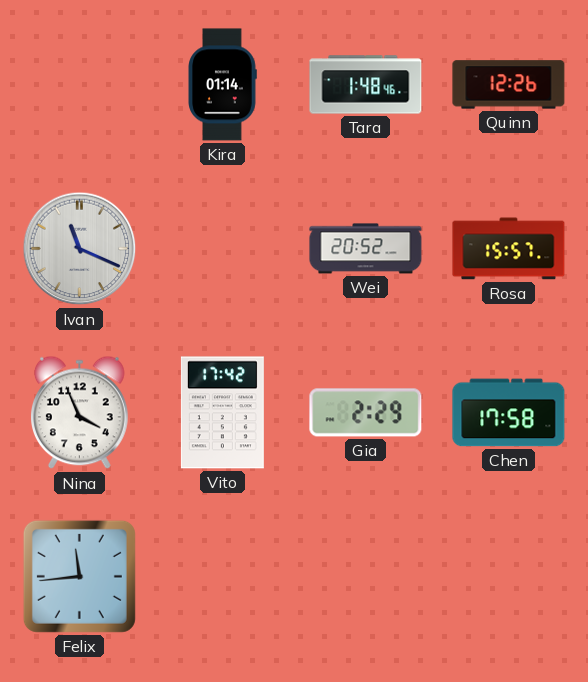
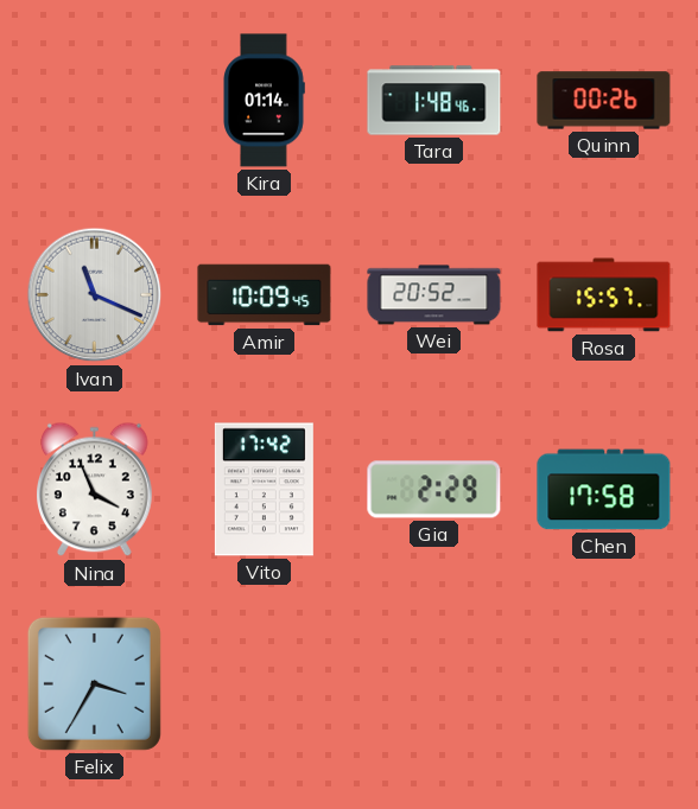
Quinn: 12:26 -> 00:26
Amir: none -> 10:09
Felix: 11:44 -> 3:35
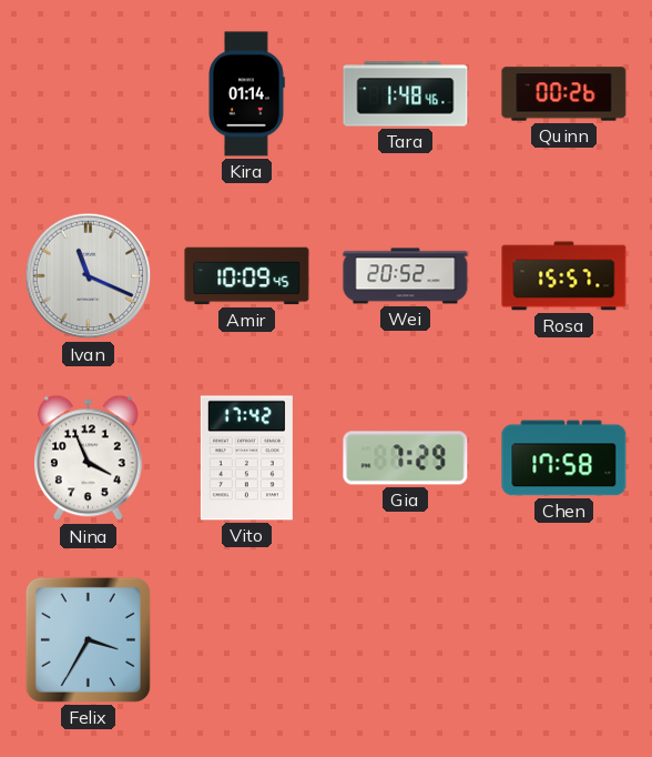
Gia: 2:29 -> 7:29
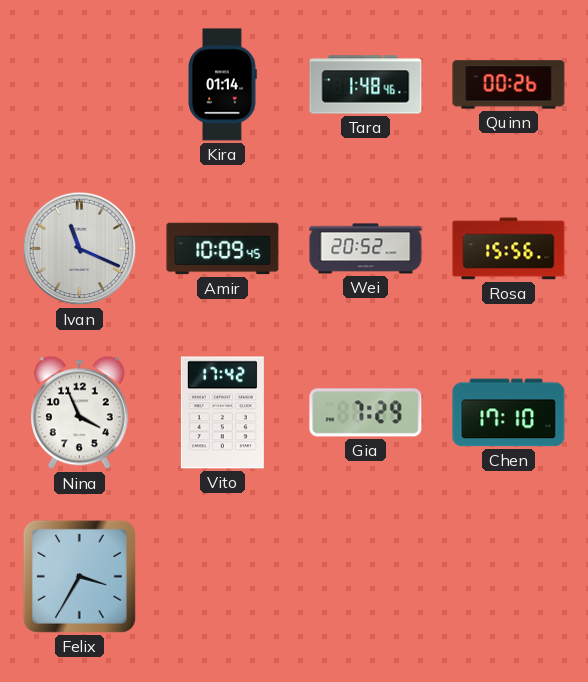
Rosa: 15:57 -> 15:56
Chen: 17:58 -> 17:10
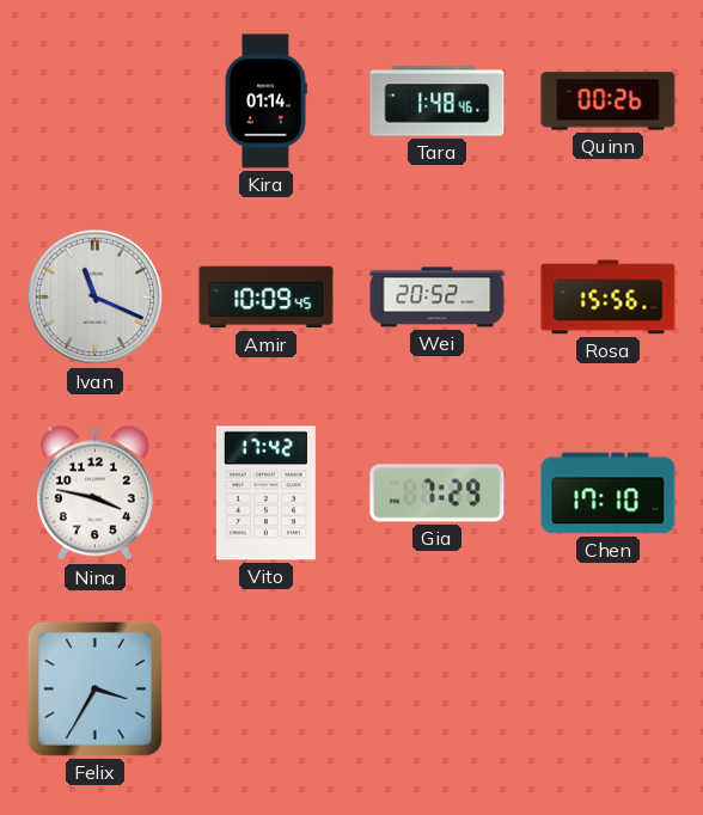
Nina: 3:56 -> 3:47
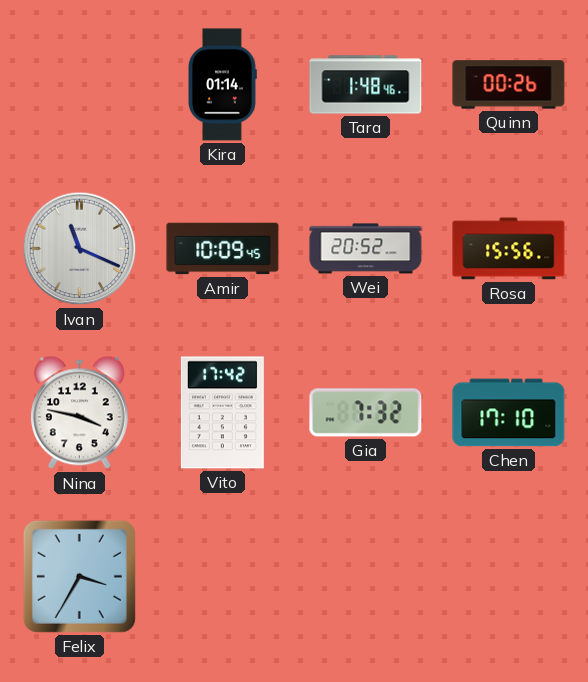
Gia: 7:29 -> 7:32
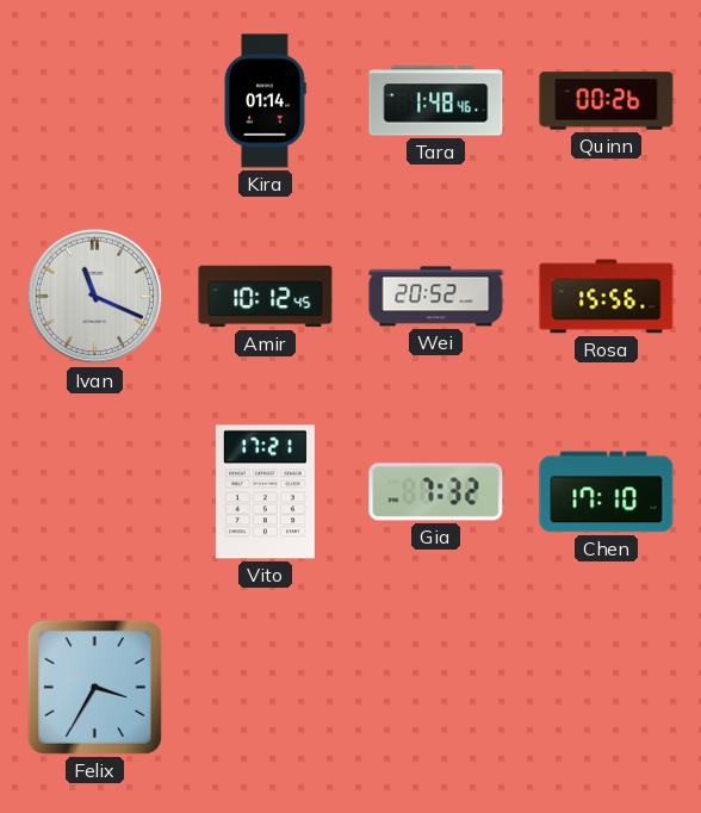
Amir: 10:09 -> 10:12
Nina: 3:47 -> none
Vito: 17:42 -> 17:21
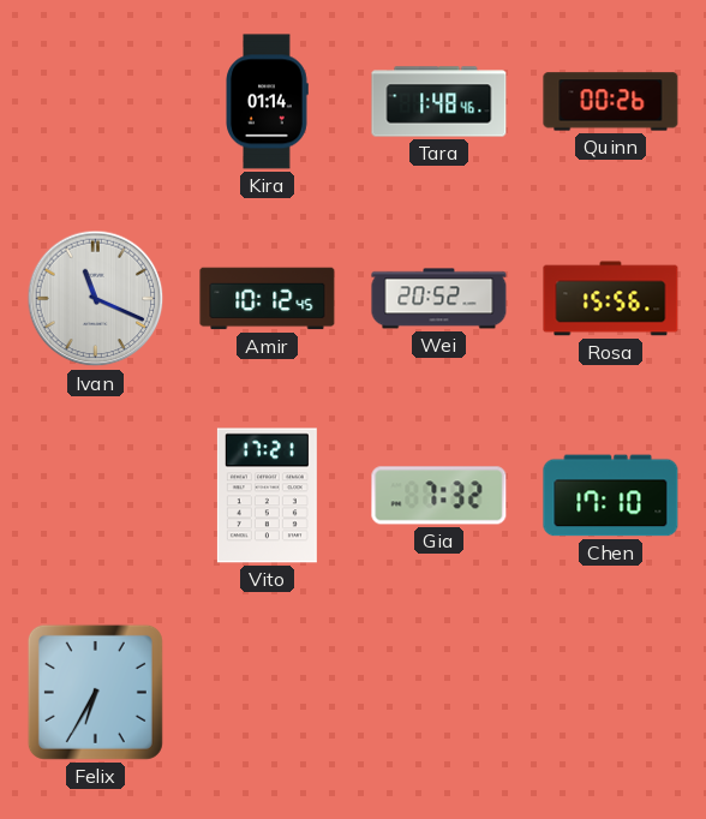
Felix: 3:35 -> 6:35
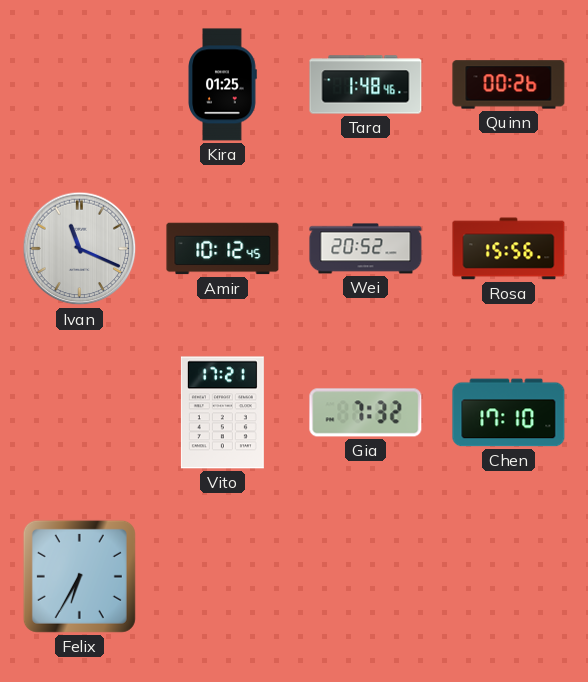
Kira: 01:14 -> 01:25
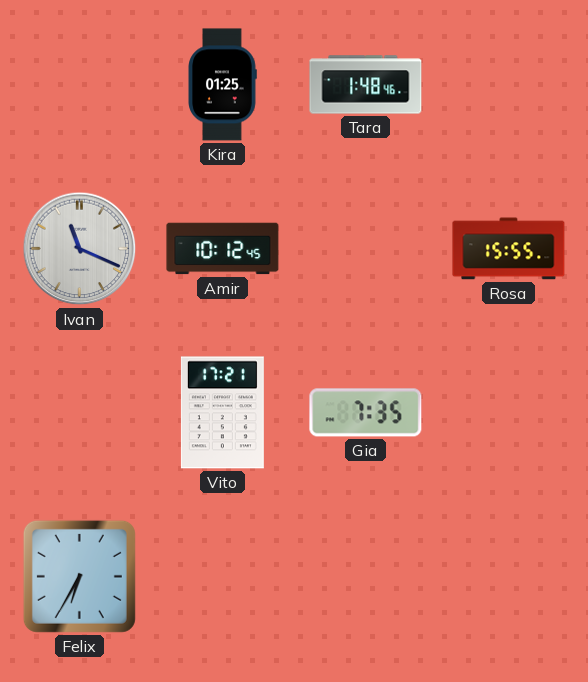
Quinn: 00:26 -> none
Wei: 20:52 -> none
Rosa: 15:56 -> 15:55
Gia: 7:32 -> 7:35
Chen: 17:10 -> none
